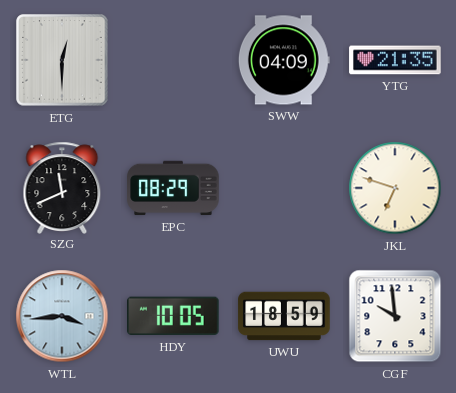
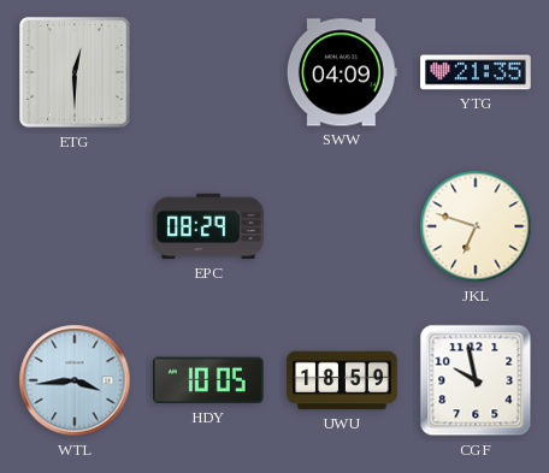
SZG: 11:41 -> none
CGF: 9:59 -> 9:58
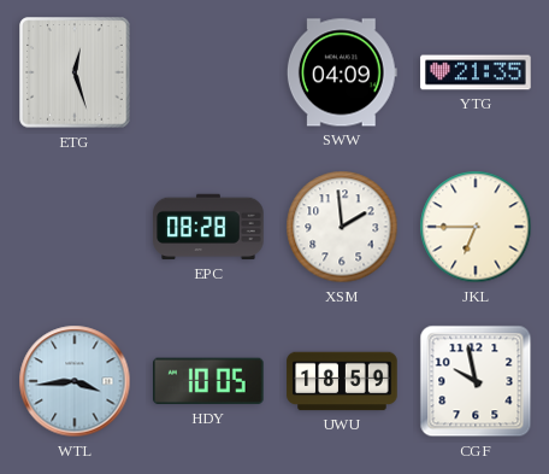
ETG: 12:30 -> 12:27
EPC: 08:29 -> 08:28
XSM: none -> 1:59
JKL: 6:48 -> 6:45
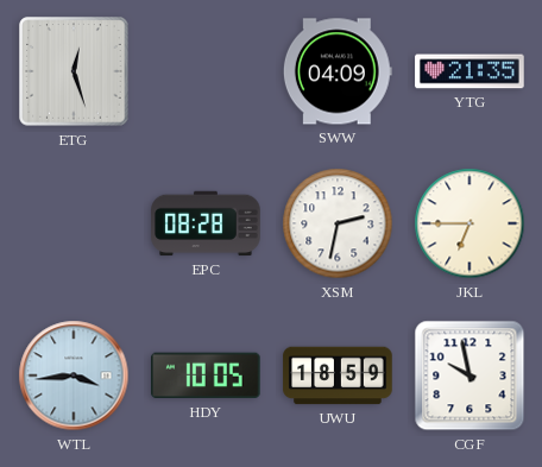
XSM: 1:59 -> 2:32
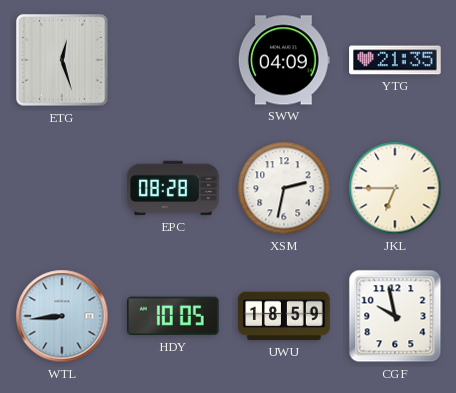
WTL: 3:44 -> 8:44
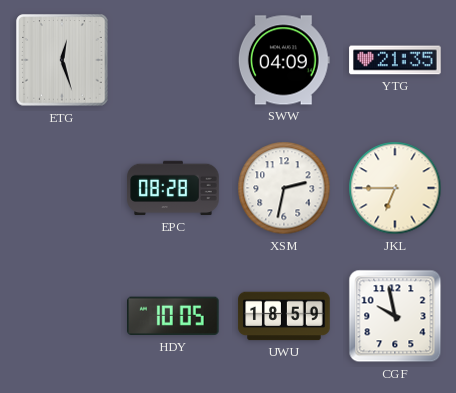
WTL: 8:44 -> none
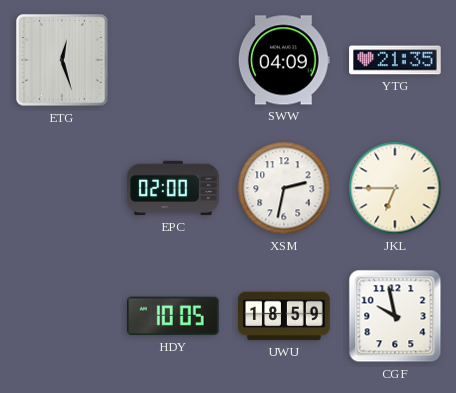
EPC: 08:28 -> 02:00
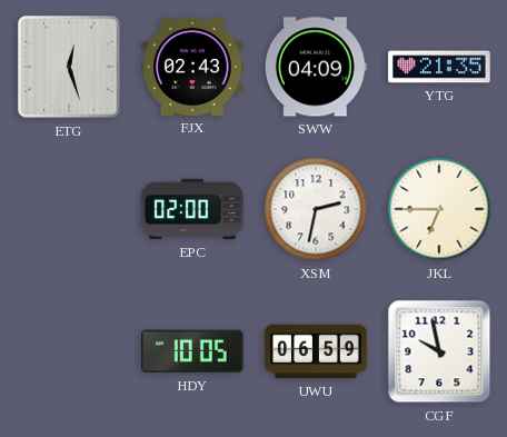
FJX: none -> 02:43
UWU: 18:59 -> 06:59
